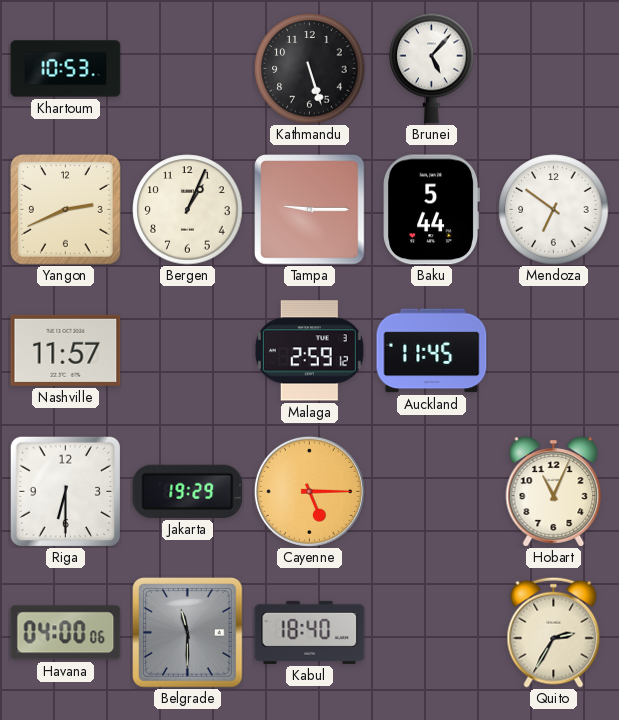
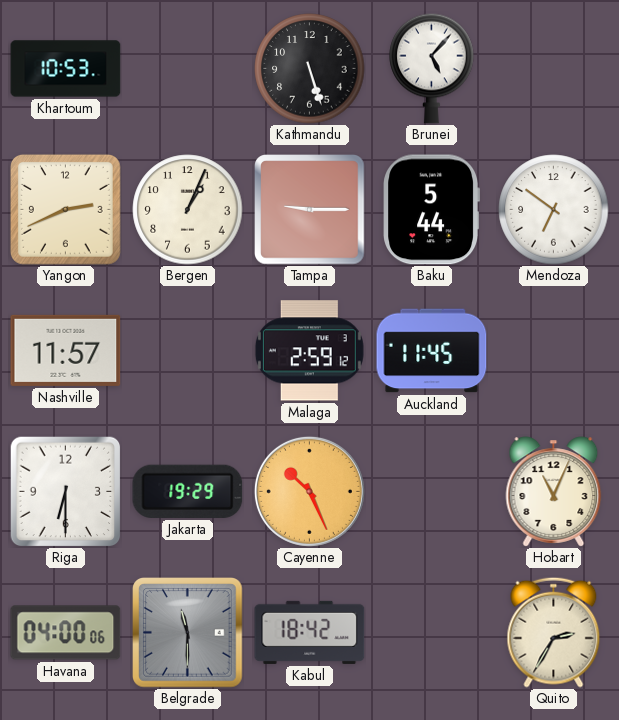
Cayenne: 5:15 -> 10:26
Kabul: 18:40 -> 18:42
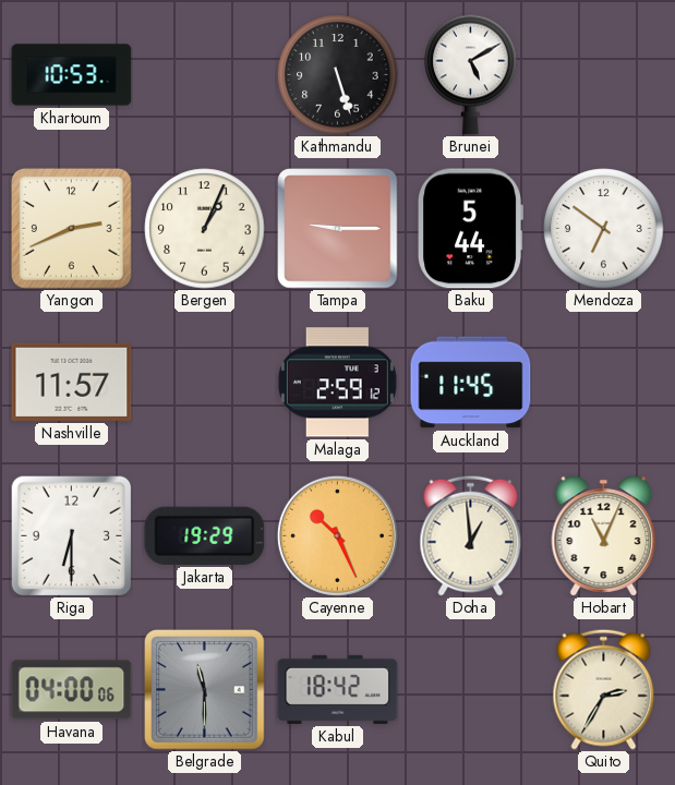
Brunei: 5:07 -> 5:10
Doha: none -> 12:59
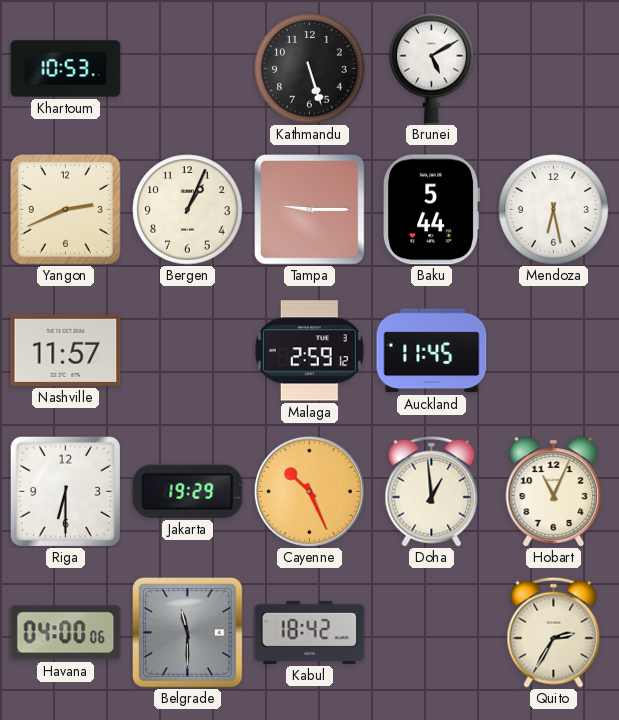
Mendoza: 6:51 -> 6:28
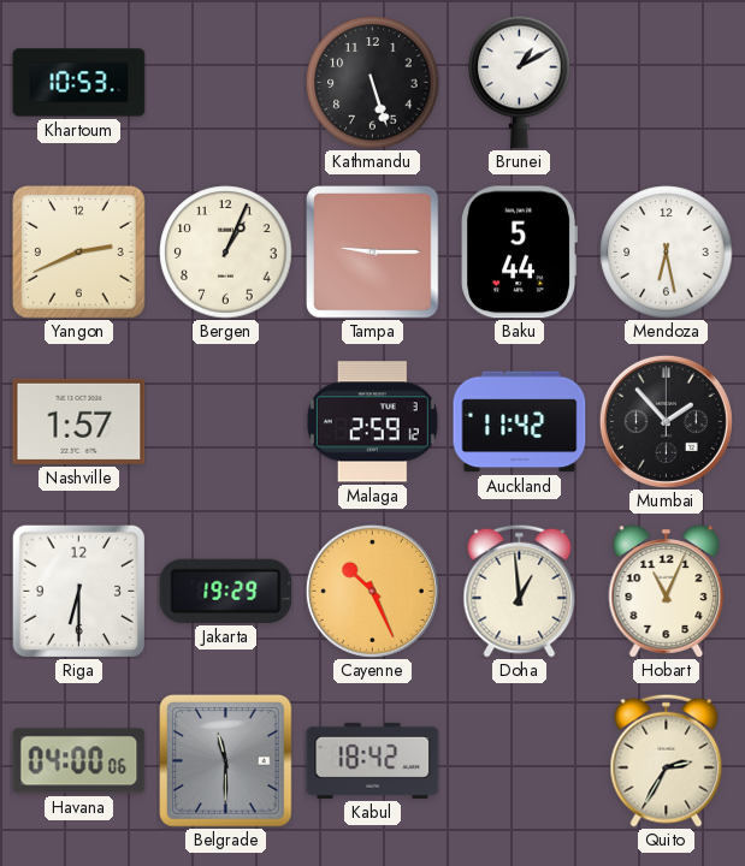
Brunei: 5:10 -> 1:10
Nashville: 11:57 -> 1:57
Auckland: 11:45 -> 11:42
Mumbai: none -> 1:53
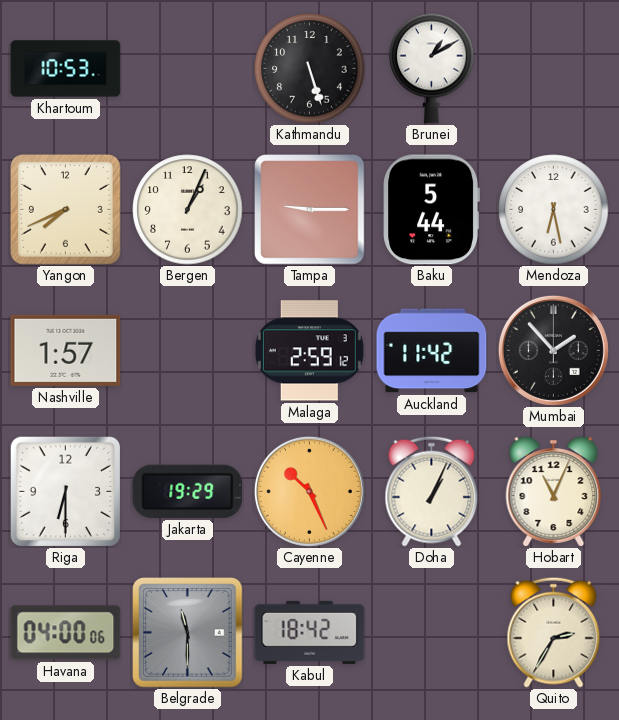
Yangon: 2:41 -> 7:41
Doha: 12:59 -> 1:04
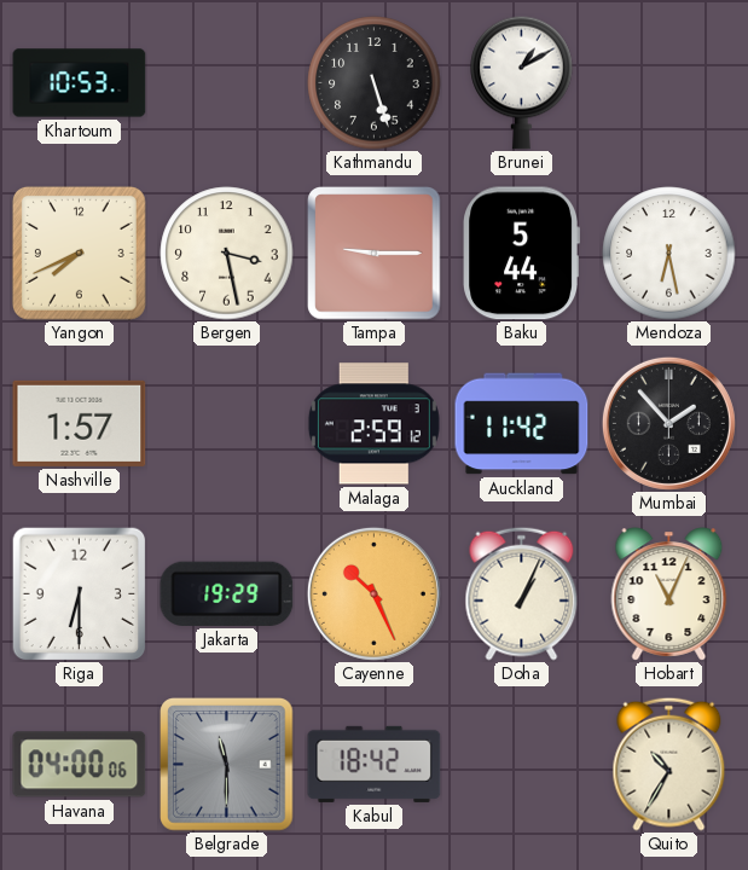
Bergen: 1:04 -> 3:28
Quito: 2:35 -> 10:35
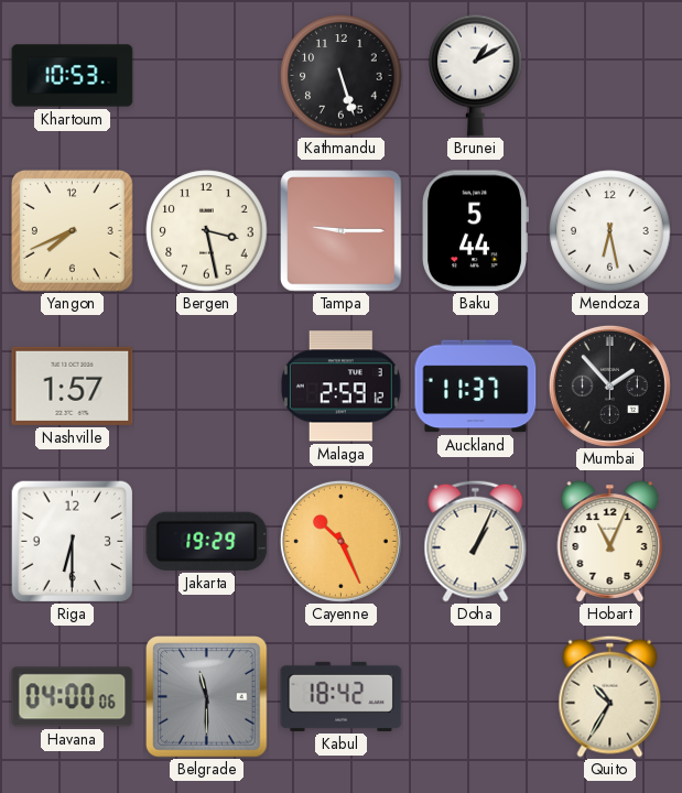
Auckland: 11:42 -> 11:37
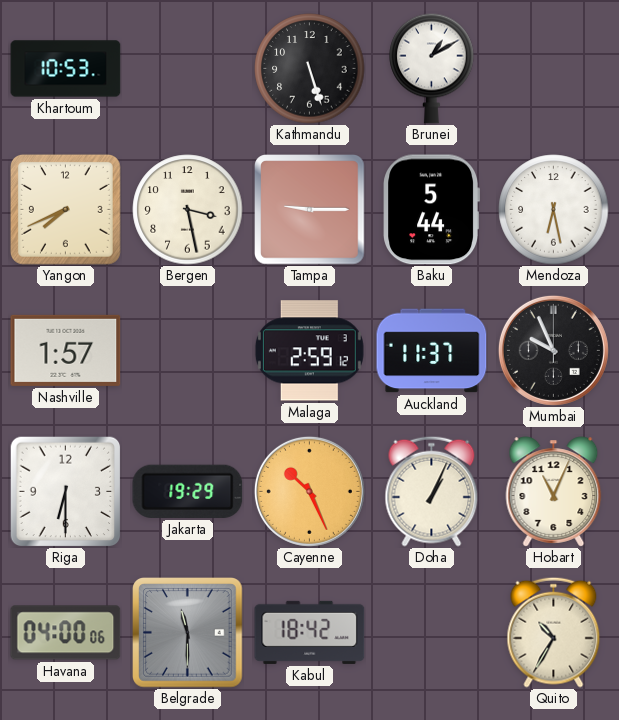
Mumbai: 1:53 -> 9:56
